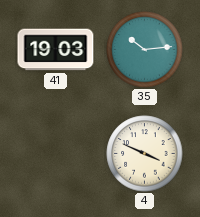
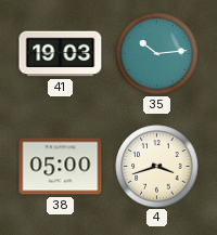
38: none -> 05:00
4: 3:49 -> 3:42
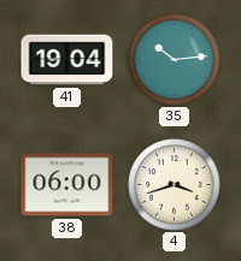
41: 19:03 -> 19:04
38: 05:00 -> 06:00
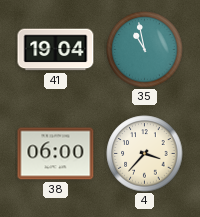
35: 10:14 -> 10:58
4: 3:42 -> 3:37
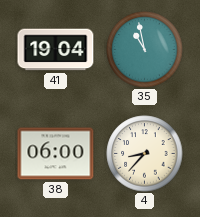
4: 3:37 -> 8:37
